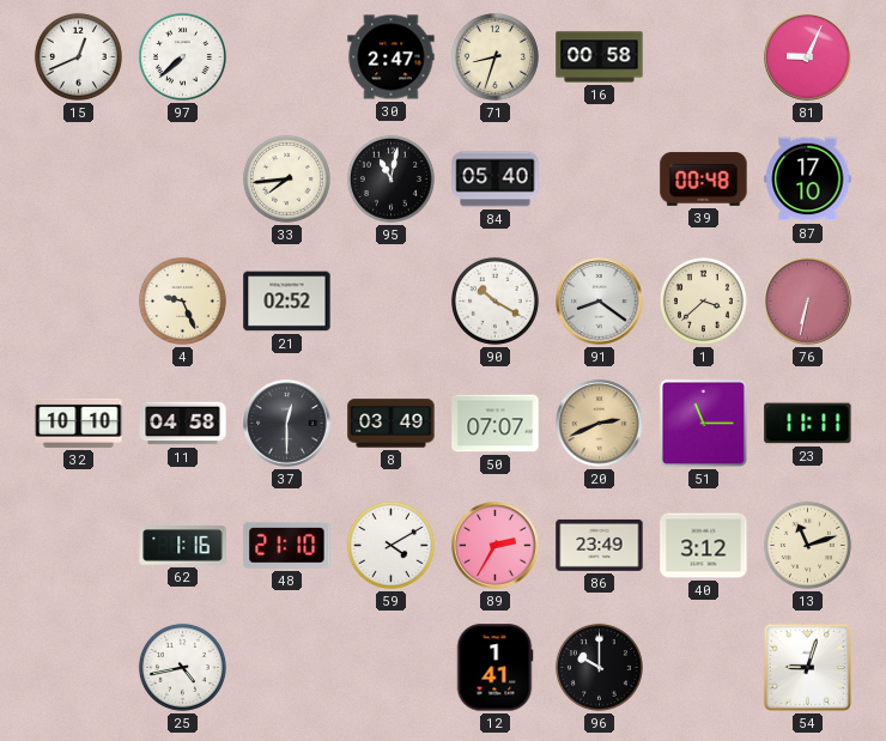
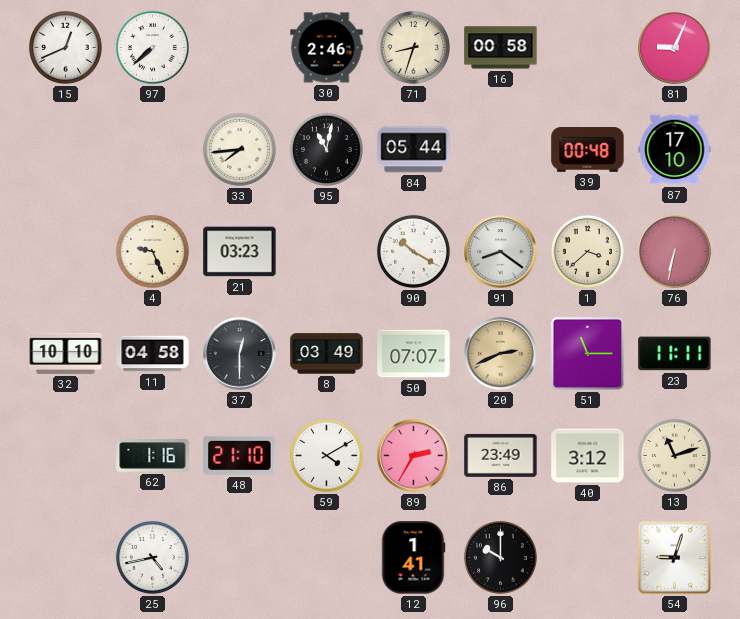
30: 2:47 -> 2:46
84: 05:40 -> 05:44
21: 02:52 -> 03:23
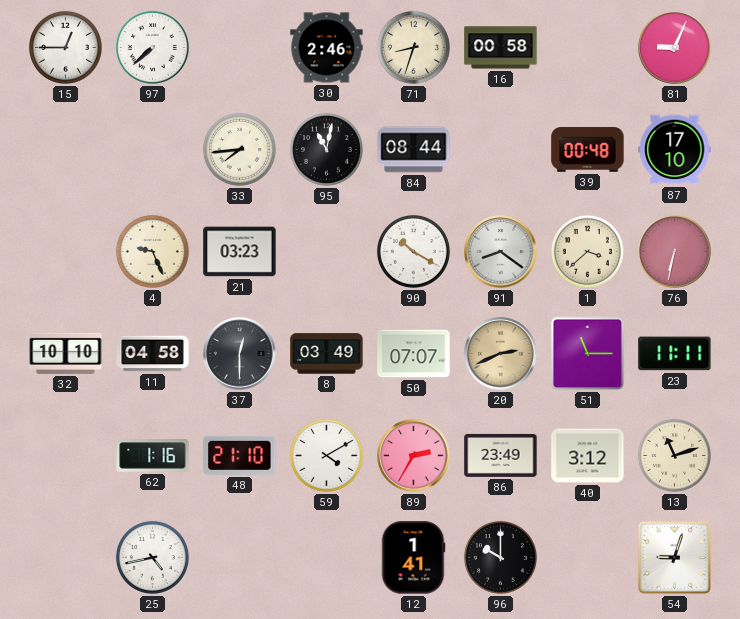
15: 12:41 -> 12:45
84: 05:44 -> 08:44
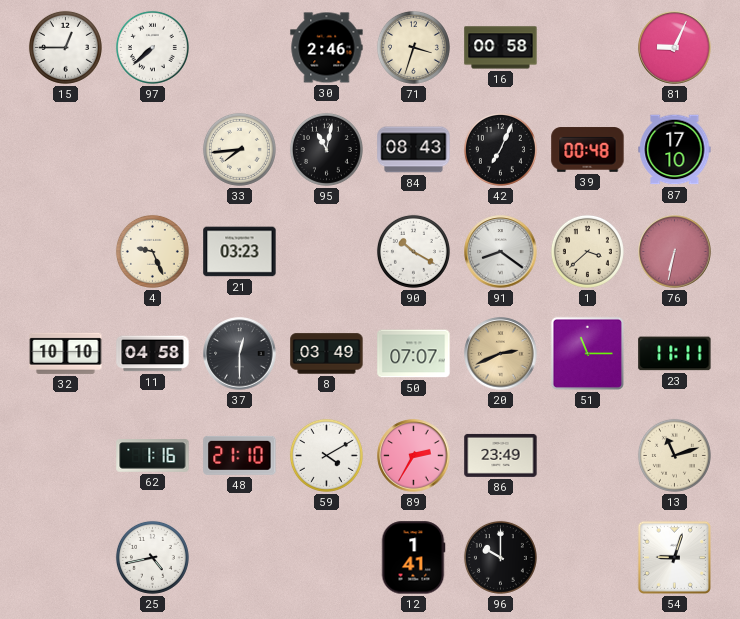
71: 8:33 -> 3:33
84: 08:44 -> 08:43
42: none -> 7:04
40: 3:12 -> none
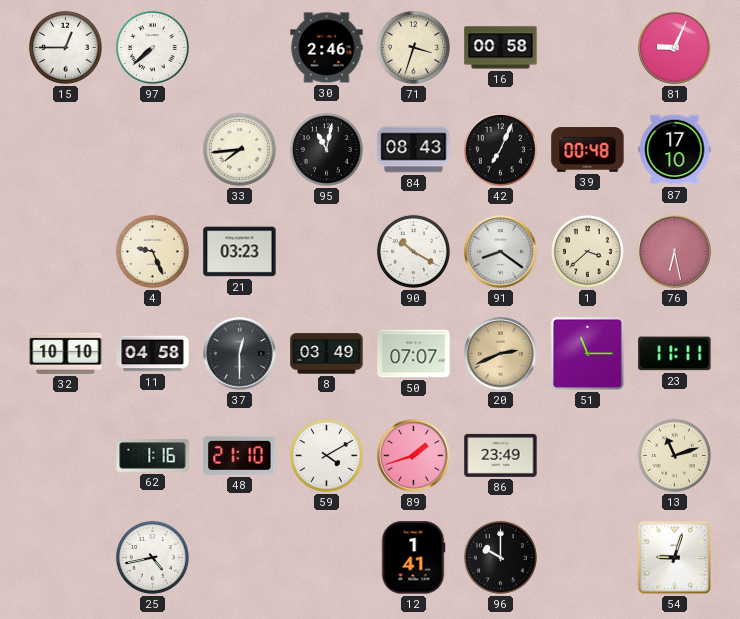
76: 6:32 -> 6:28
89: 2:35 -> 1:42
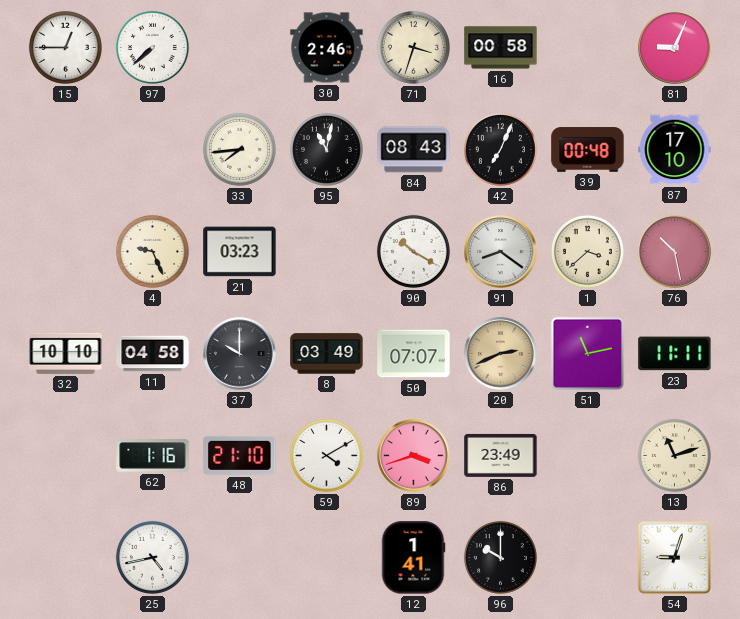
76: 6:28 -> 10:28
37: 12:30 -> 10:00
51: 11:15 -> 11:13
89: 1:42 -> 3:42
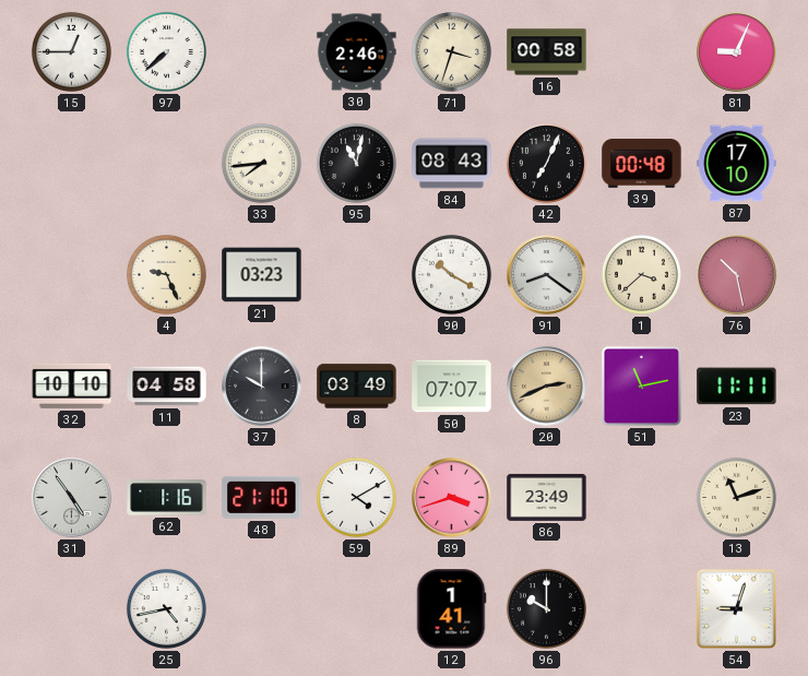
31: none -> 4:54
